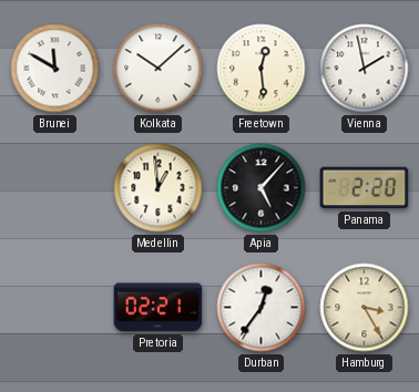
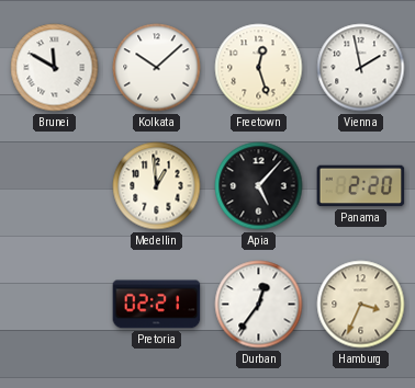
Freetown: 12:29 -> 12:27
Hamburg: 3:25 -> 3:34
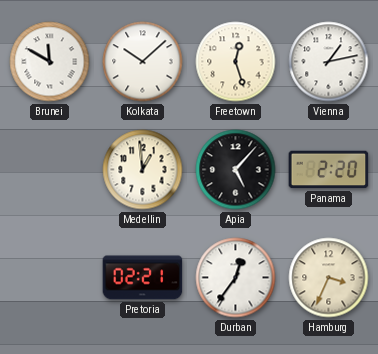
Vienna: 1:58 -> 1:13
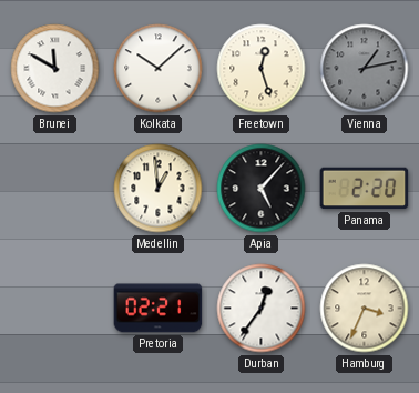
Vienna dial: white -> grey
